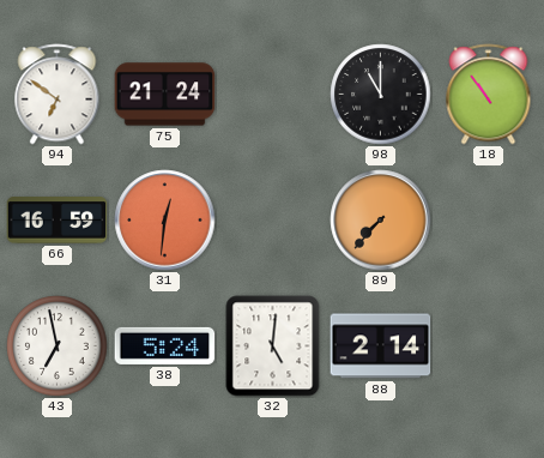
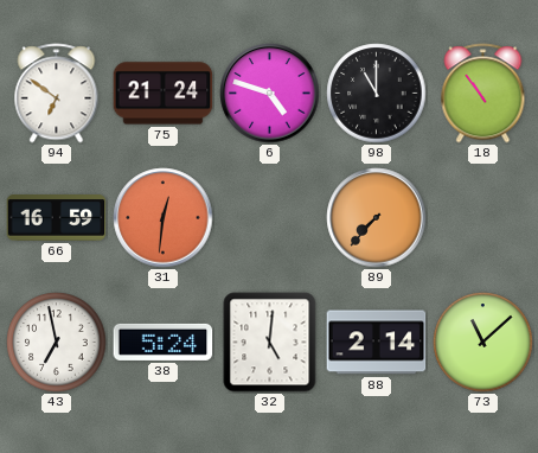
6: none -> 4:48
73: none -> 11:08
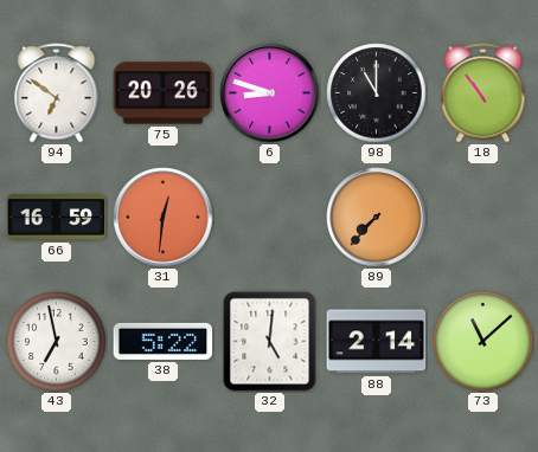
75: 21:24 -> 20:26
6: 4:48 -> 8:48
38: 5:24 -> 5:22
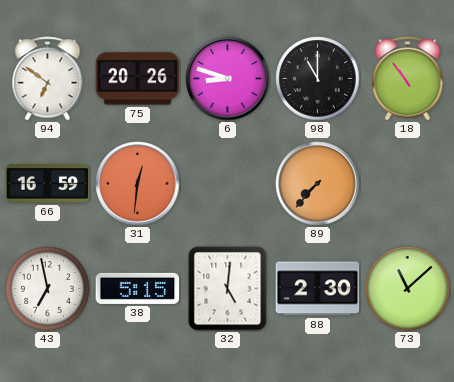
38: 5:22 -> 5:15
88: 2:14 -> 2:30
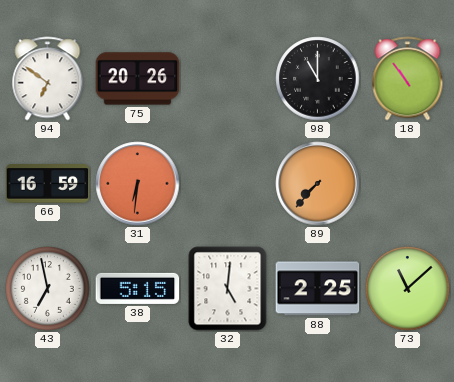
6: 8:48 -> none
31: 12:31 -> 6:31
88: 2:30 -> 2:25
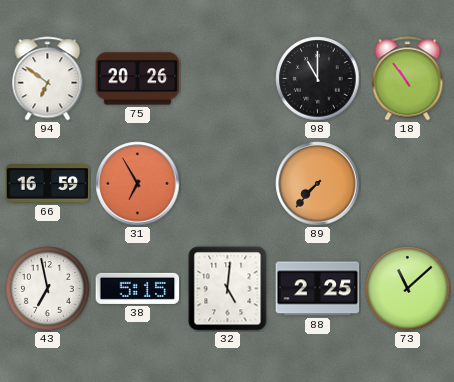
31: 6:31 -> 6:55
